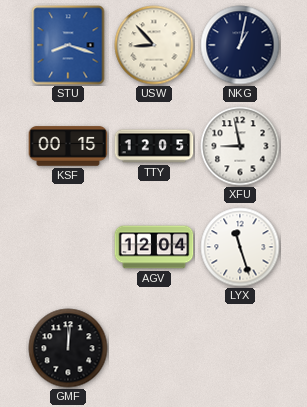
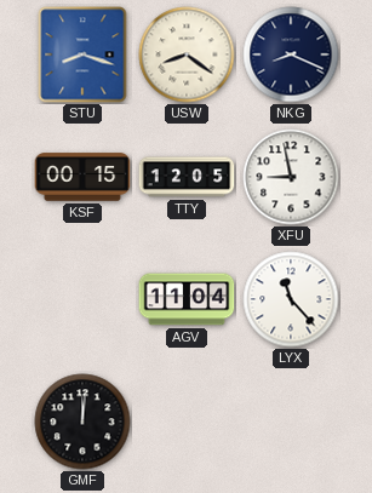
USW: 8:53 -> 8:21
NKG: 1:02 -> 8:19
AGV: 12:04 -> 11:04
LYX: 11:27 -> 11:23
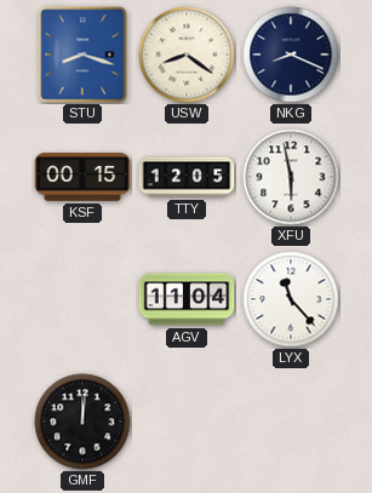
XFU: 8:58 -> 5:58
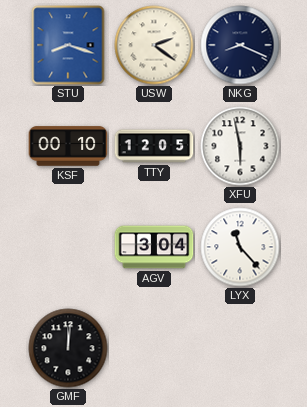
USW: 8:21 -> 2:21
KSF: 00:15 -> 00:10
AGV: 11:04 -> 3:04
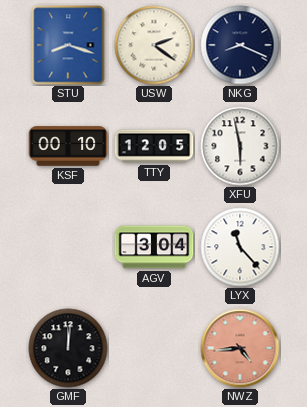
NWZ: none -> 4:44
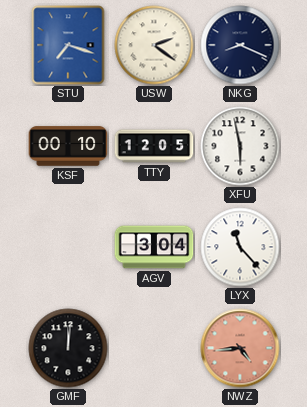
STU: 8:18 -> 7:18
